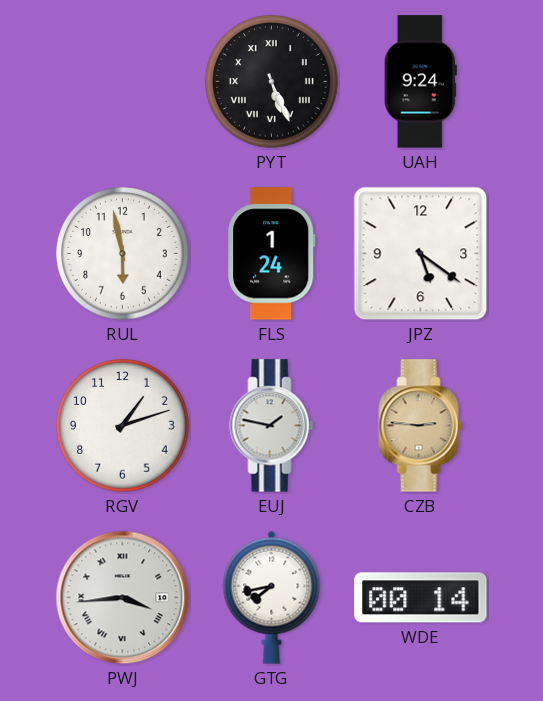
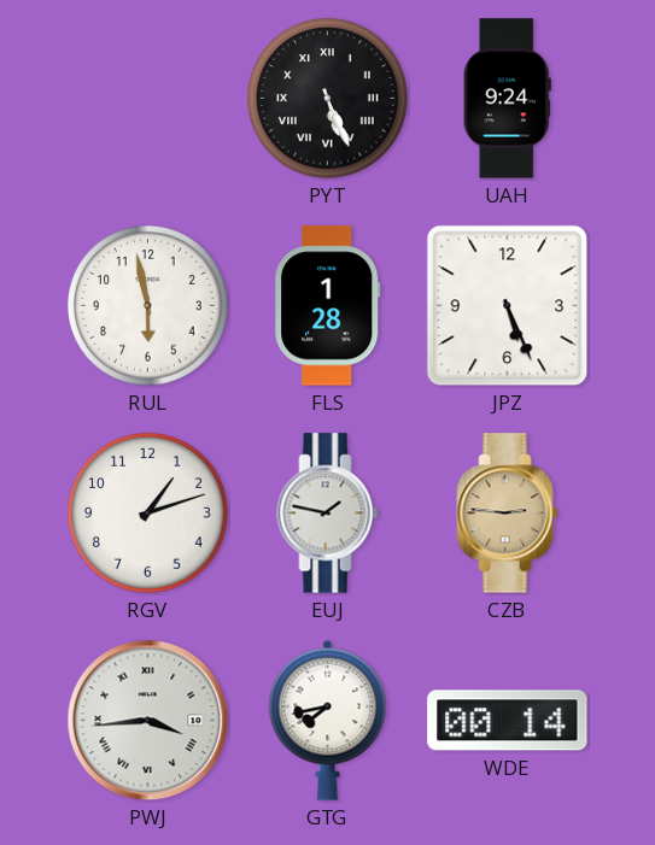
FLS: 1:24 -> 1:28
JPZ: 5:21 -> 5:26
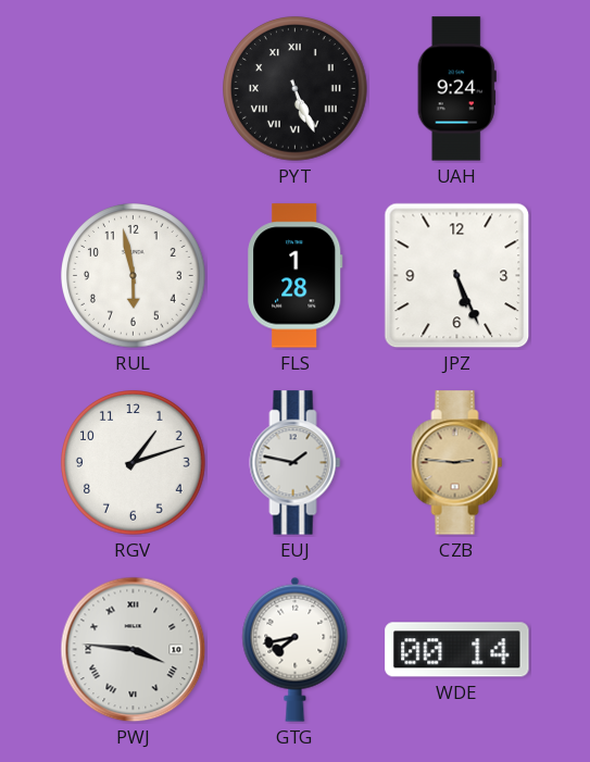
PWJ: 3:44 -> 3:46
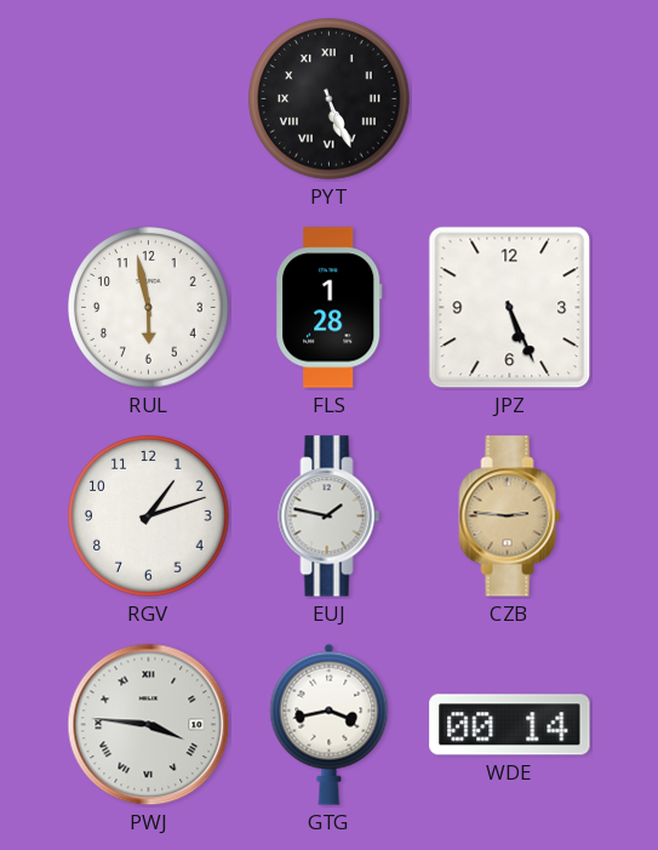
UAH: 9:24 -> none
GTG: 7:43 -> 3:43
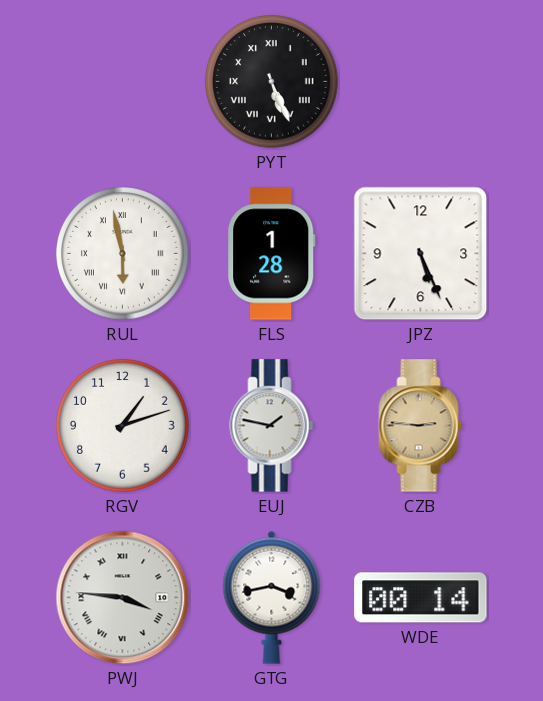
RUL numerals: Arabic -> Roman
